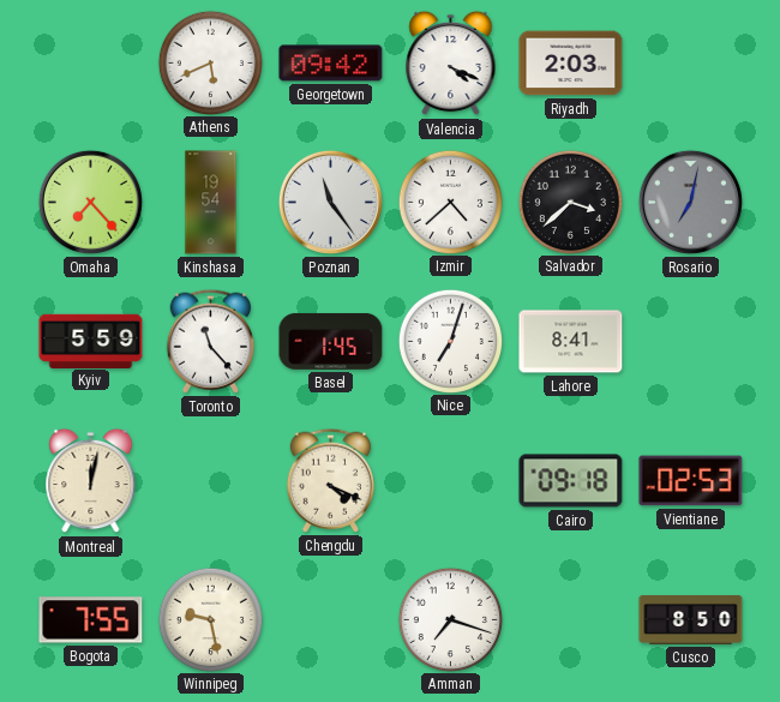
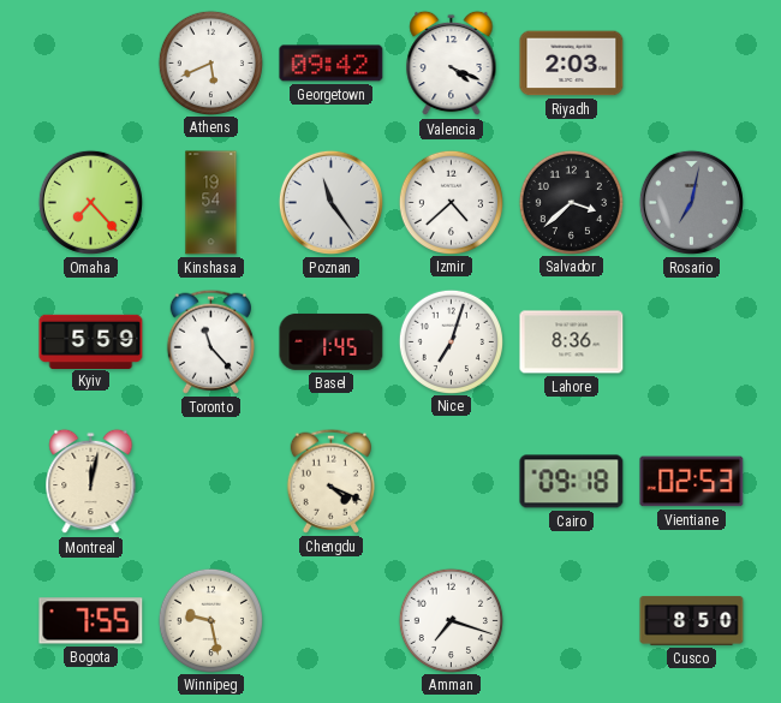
Lahore: 8:41 -> 8:36
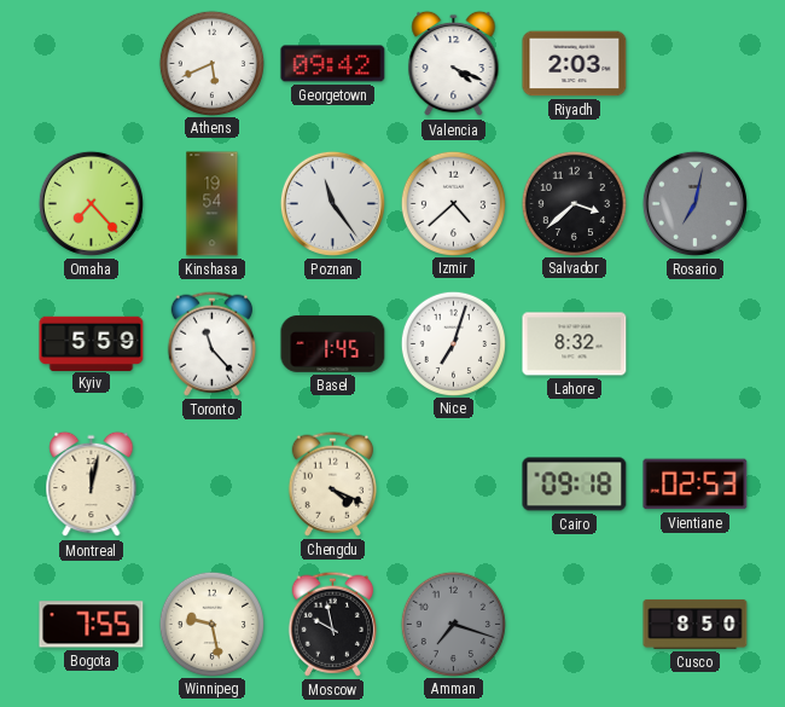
Lahore: 8:36 -> 8:32
Moscow: none -> 9:58
Amman dial: white -> grey
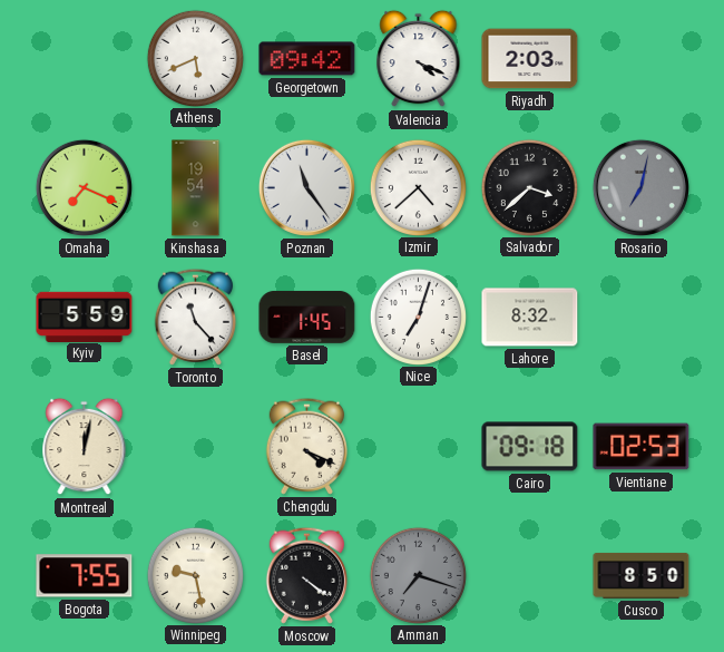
Omaha: 7:23 -> 7:19
Moscow: 9:58 -> 4:21
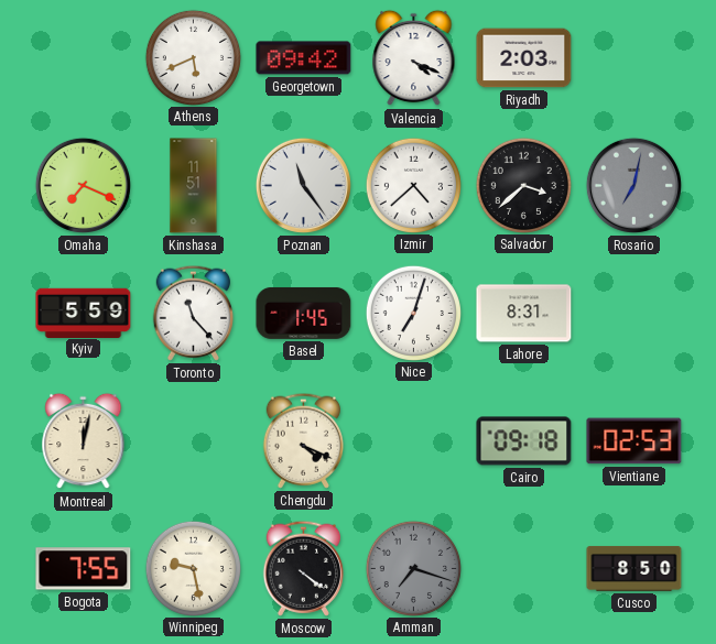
Kinshasa: 19:54 -> 11:51
Lahore: 8:32 -> 8:31
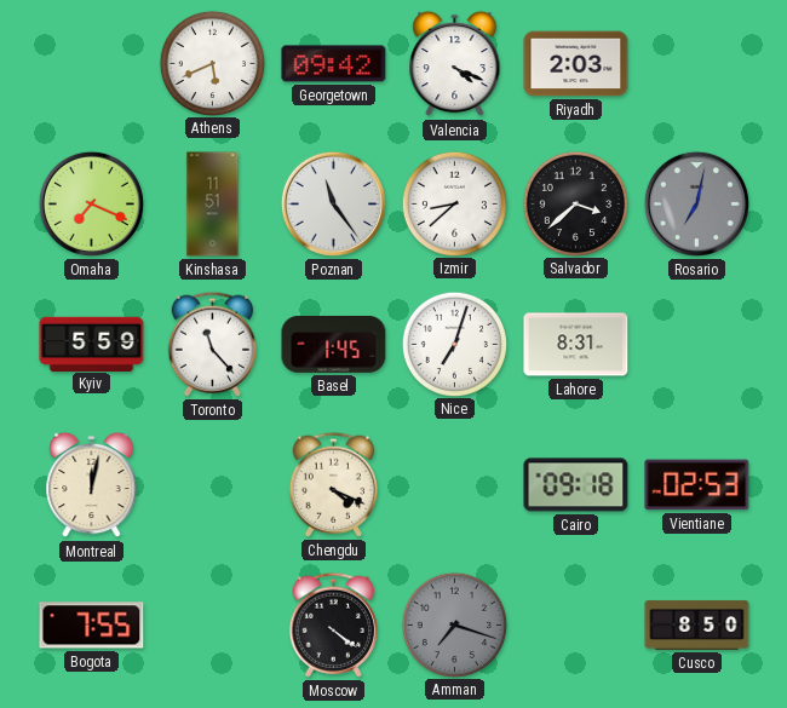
Izmir: 4:38 -> 8:38
Winnipeg: 9:28 -> none
